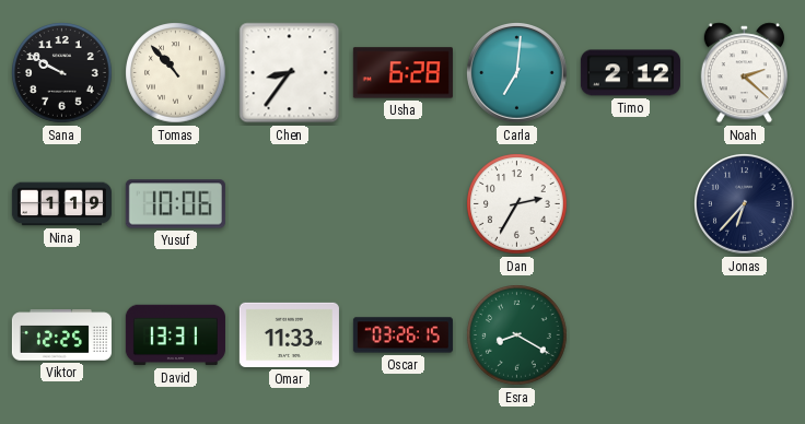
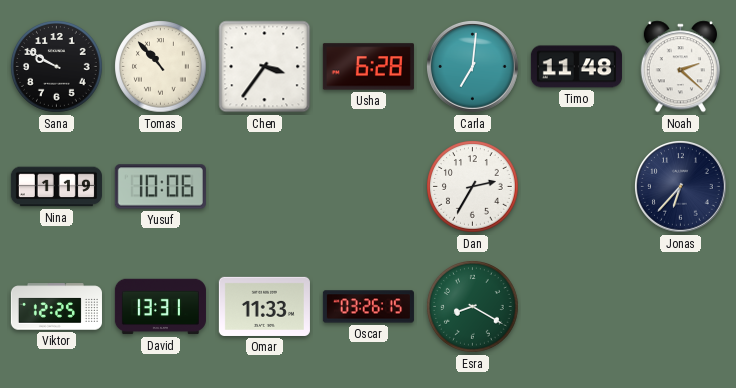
Chen: 8:36 -> 3:36
Timo: 2:12 -> 11:48
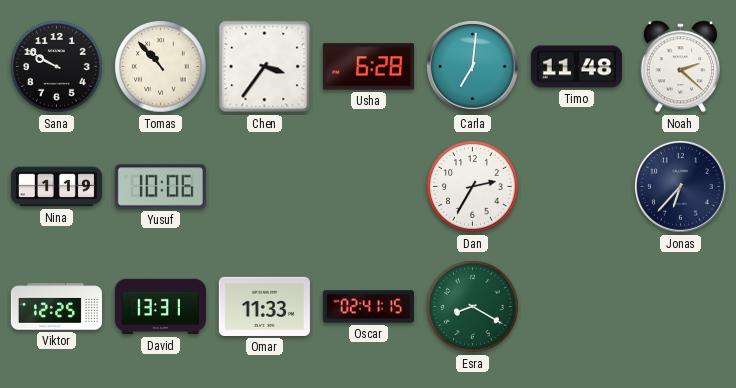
Oscar: 03:26 -> 02:41
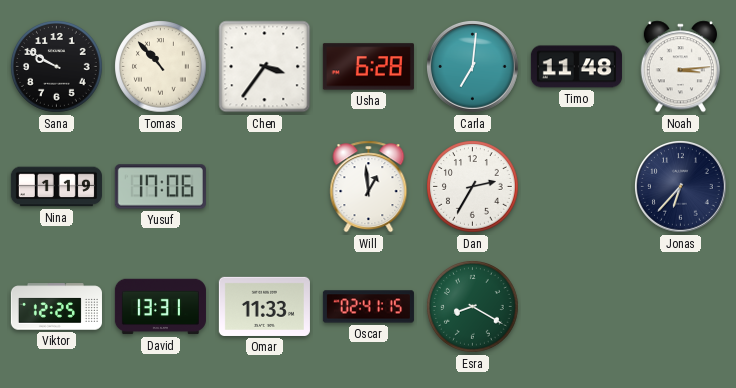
Noah: 2:22 -> 3:14
Yusuf: 10:06 -> 17:06
Will: none -> 12:59
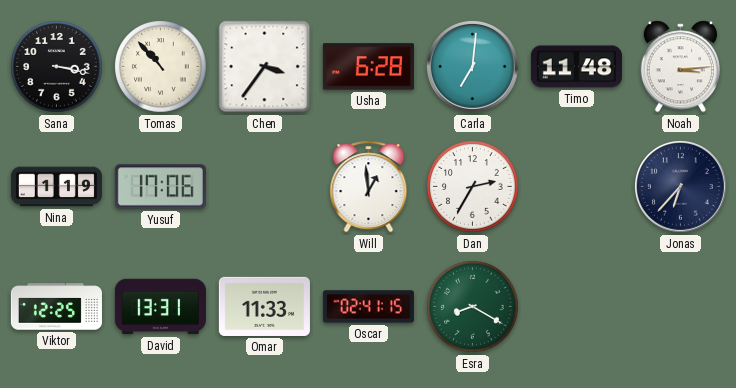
Sana: 9:50 -> 3:17
